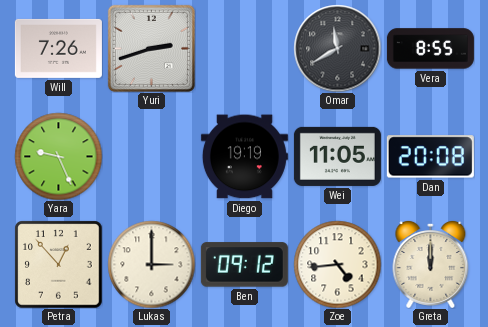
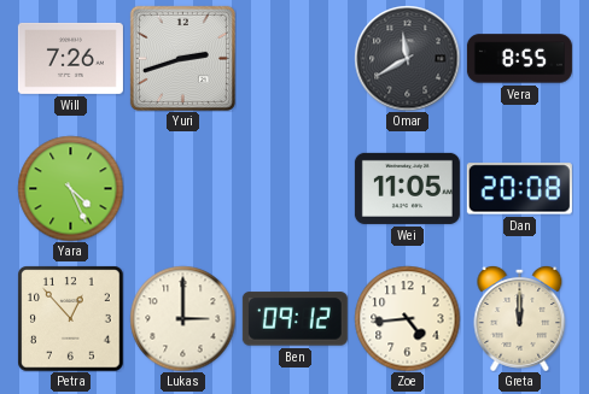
Yara: 9:26 -> 4:26
Diego: 19:19 -> none
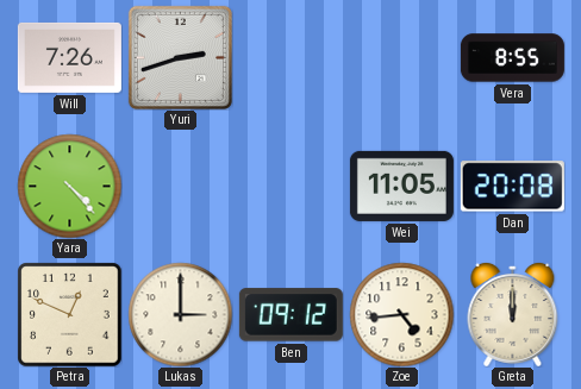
Omar: 11:40 -> none
Yara: 4:26 -> 4:23
Petra: 12:53 -> 12:49
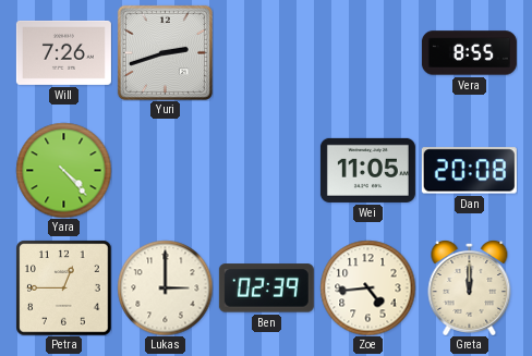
Petra: 12:49 -> 12:45
Ben: 09:12 -> 02:39
